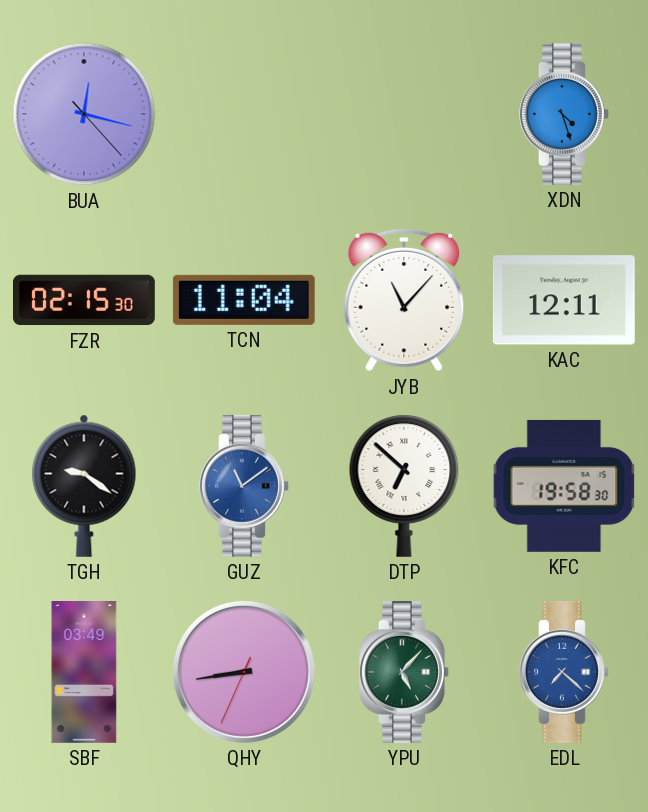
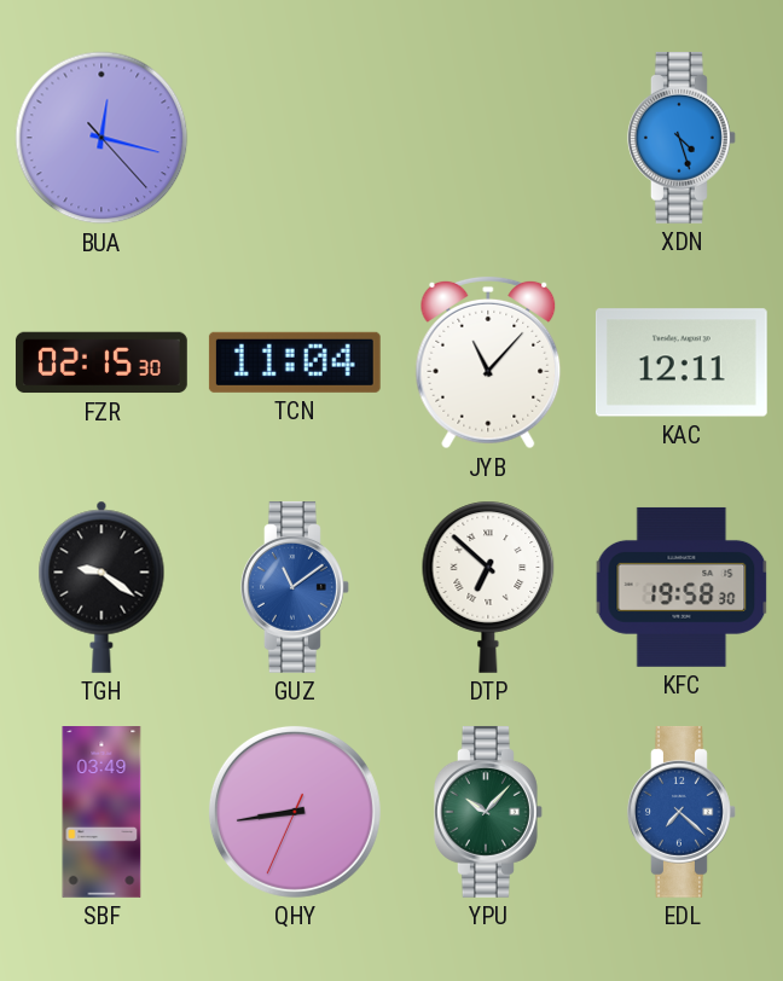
YPU: 5:07 -> 10:07
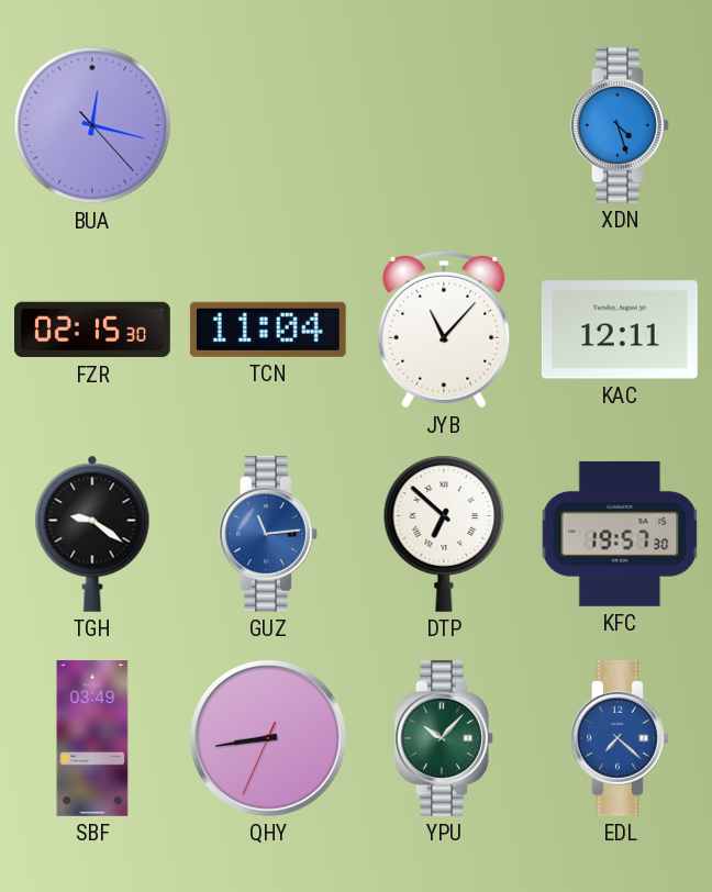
GUZ: 11:09 -> 11:14
KFC: 19:58 -> 19:57
